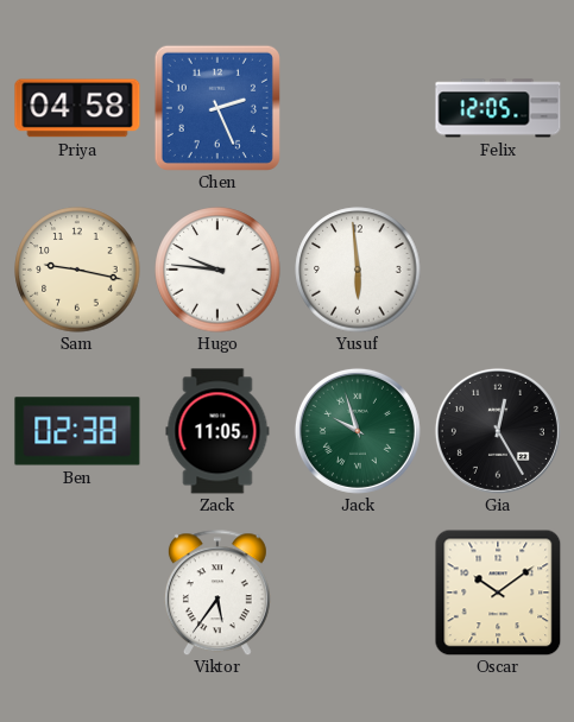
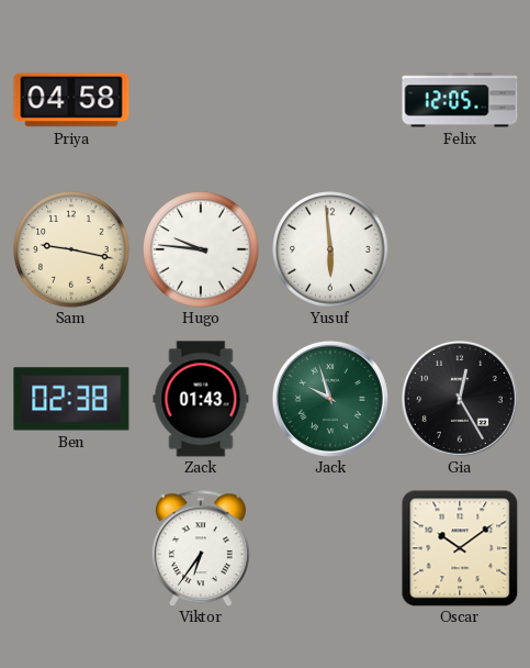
Chen: 2:26 -> none
Zack: 11:05 -> 01:43
Viktor: 5:36 -> 6:36
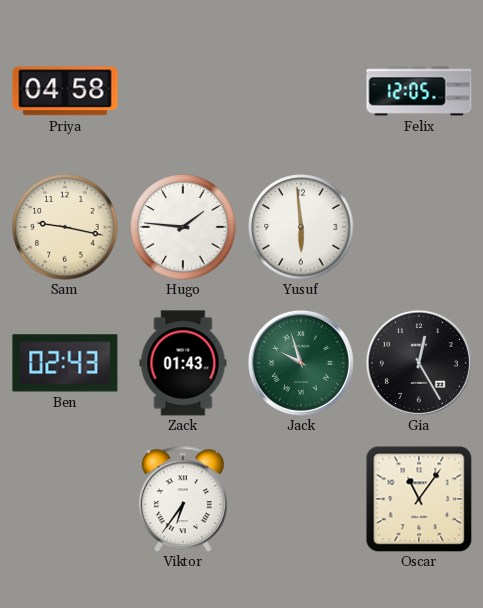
Hugo: 9:46 -> 1:46
Ben: 02:38 -> 02:43
Oscar: 10:09 -> 11:06
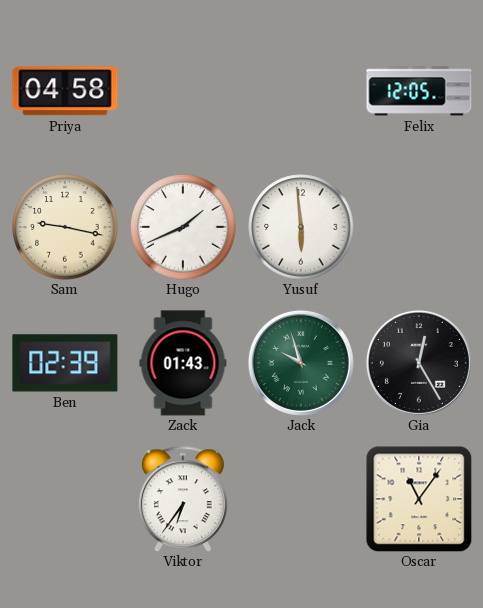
Hugo: 1:46 -> 1:41
Ben: 02:43 -> 02:39
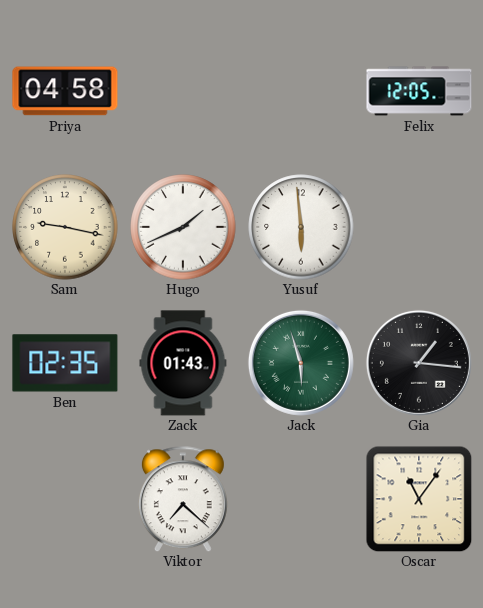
Ben: 02:39 -> 02:35
Jack: 9:57 -> 5:57
Gia: 12:25 -> 1:16
Viktor: 6:36 -> 7:22
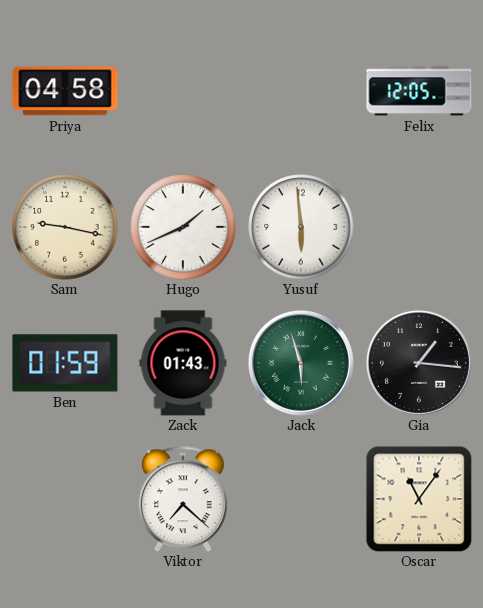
Ben: 02:35 -> 01:59
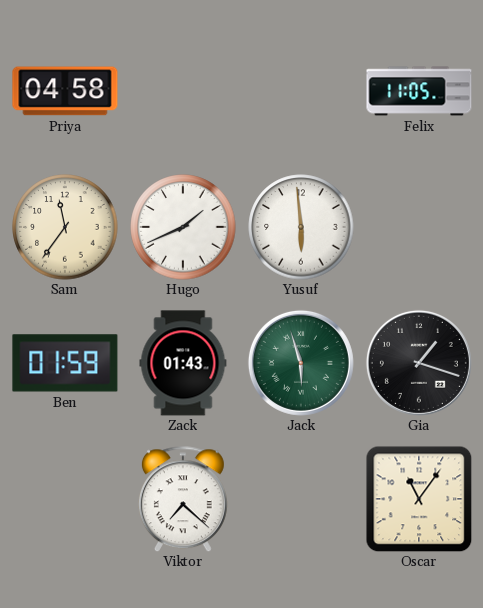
Felix: 12:05 -> 11:05
Sam: 9:17 -> 11:36
Gia: 1:16 -> 1:18
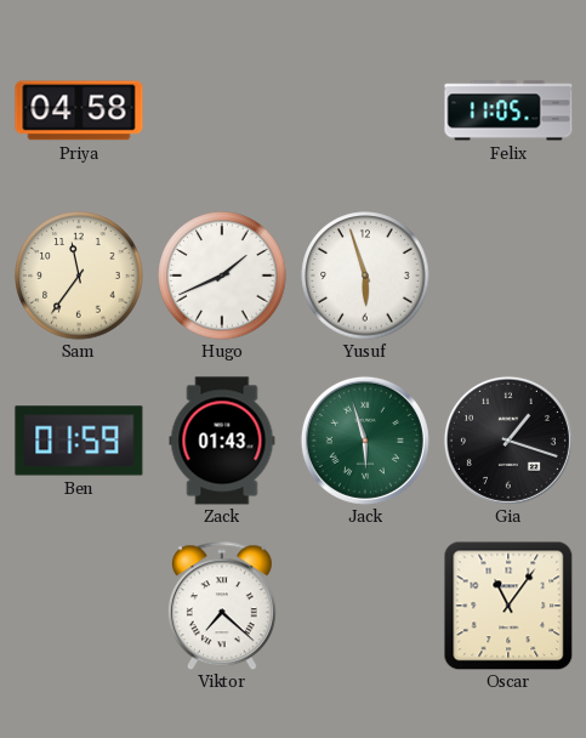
Yusuf: 5:59 -> 5:57
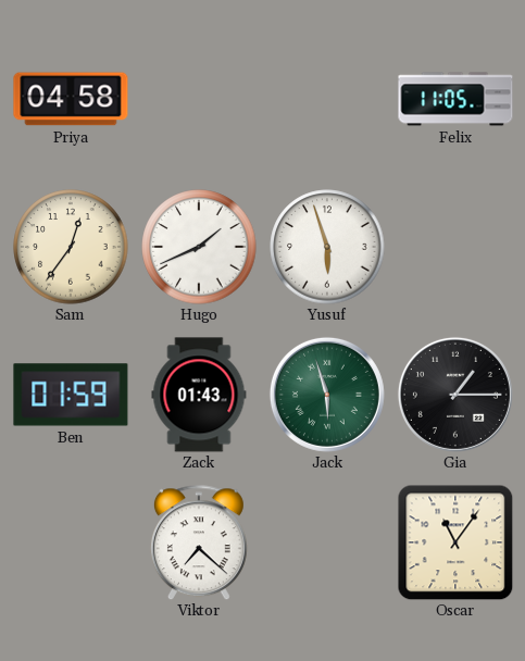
Sam: 11:36 -> 12:36
Gia: 1:18 -> 1:15
